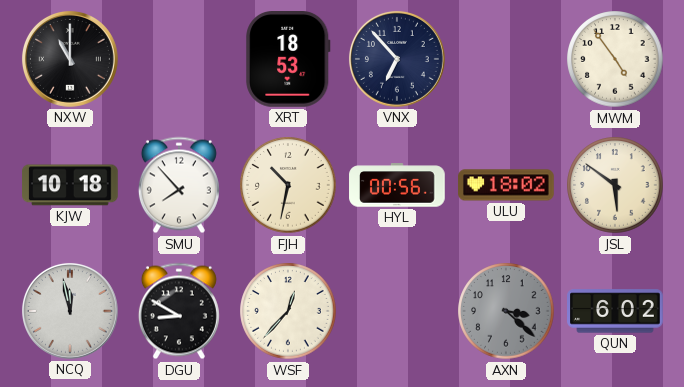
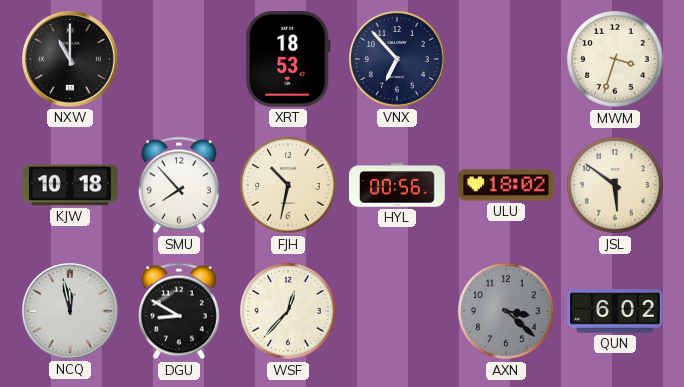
MWM: 4:54 -> 3:33
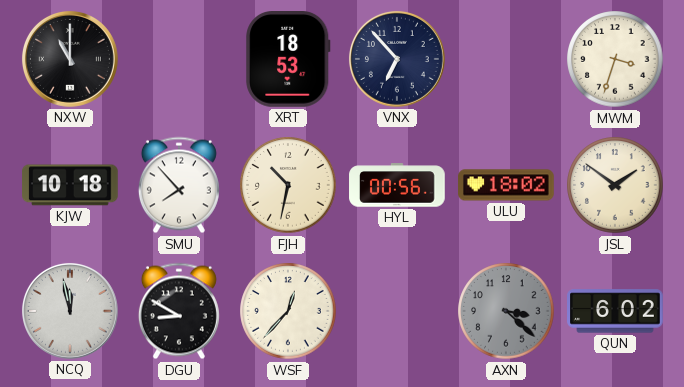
JSL: 5:51 -> 1:51
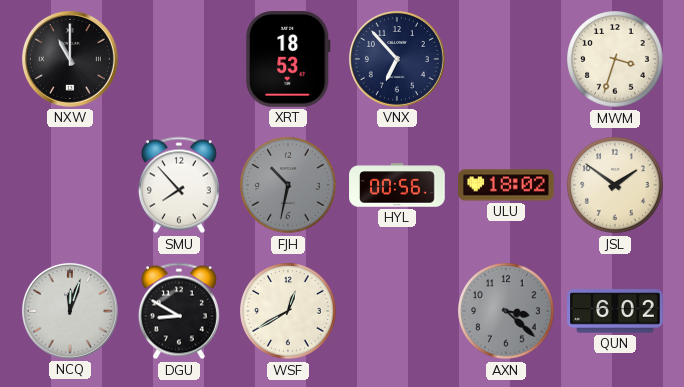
KJW: 10:18 -> none
FJH dial: cream -> grey
NCQ: 11:58 -> 12:03
WSF: 12:37 -> 12:40
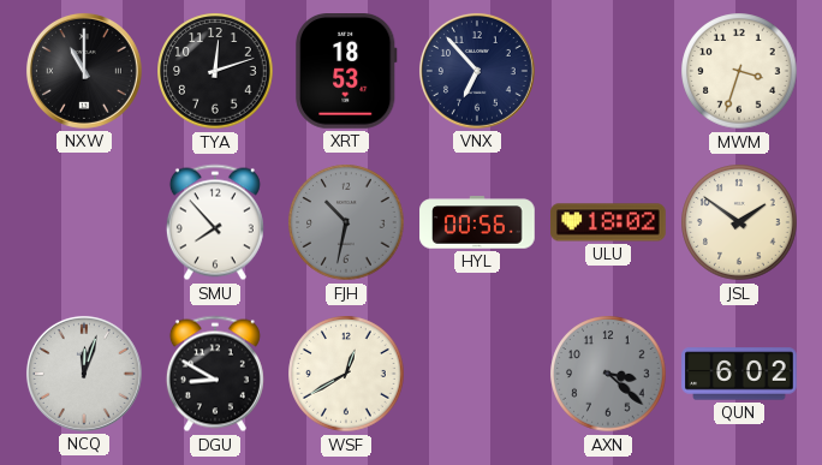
TYA: none -> 12:12
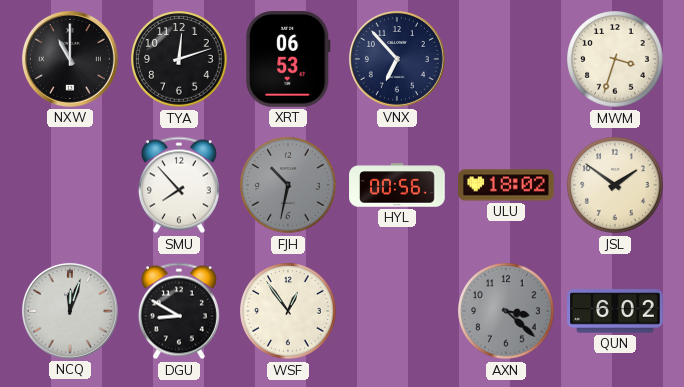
XRT: 18:53 -> 06:53
WSF: 12:40 -> 12:54
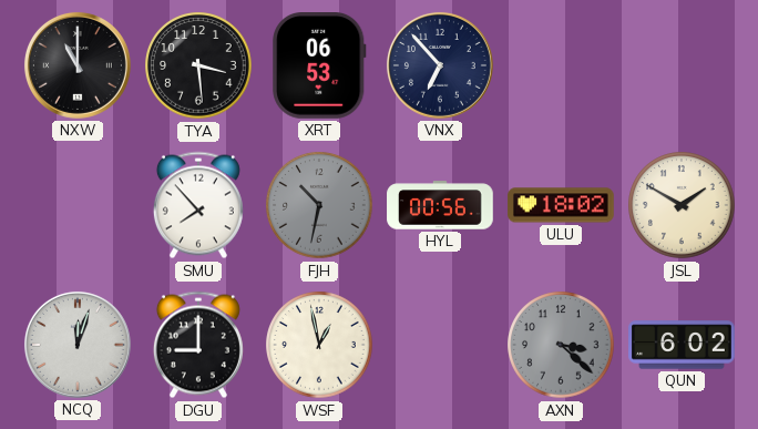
TYA: 12:12 -> 3:29
MWM: 3:33 -> none
JSL: 1:51 -> 1:50
DGU: 8:50 -> 9:00
WSF: 12:54 -> 12:58
